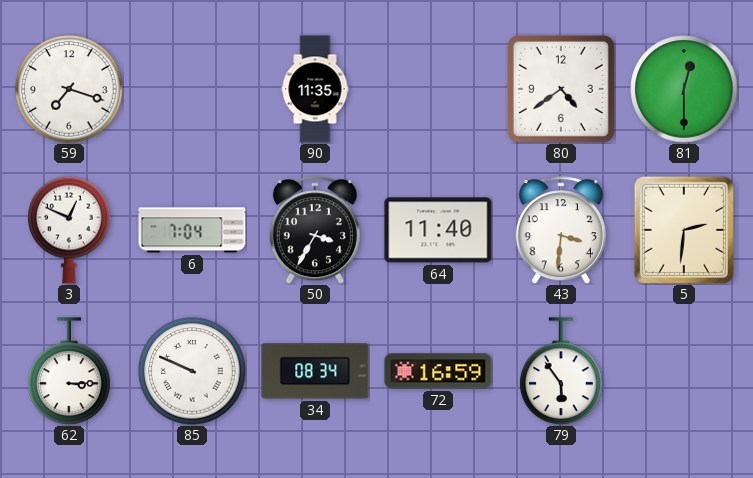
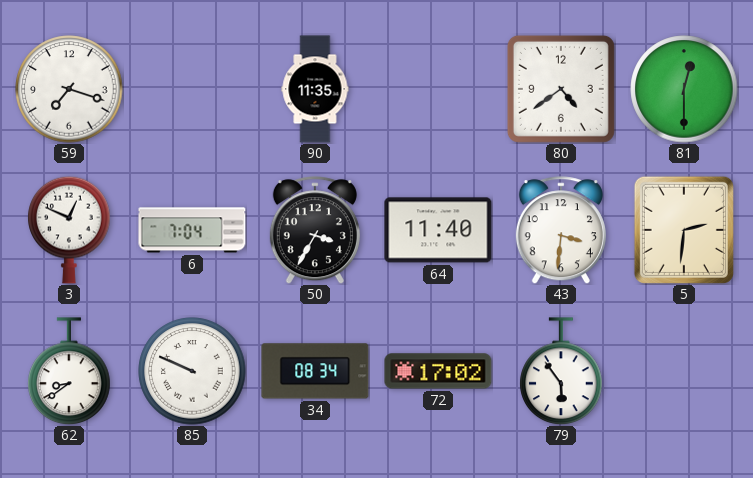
62: 3:15 -> 8:39
72: 16:59 -> 17:02
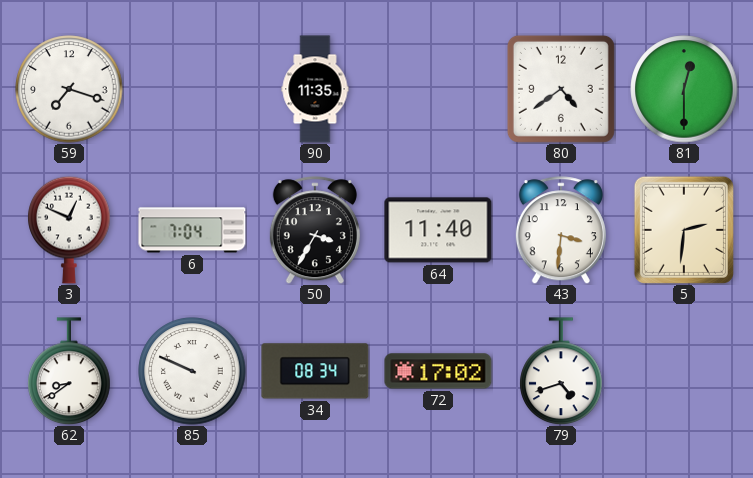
79: 5:54 -> 4:42
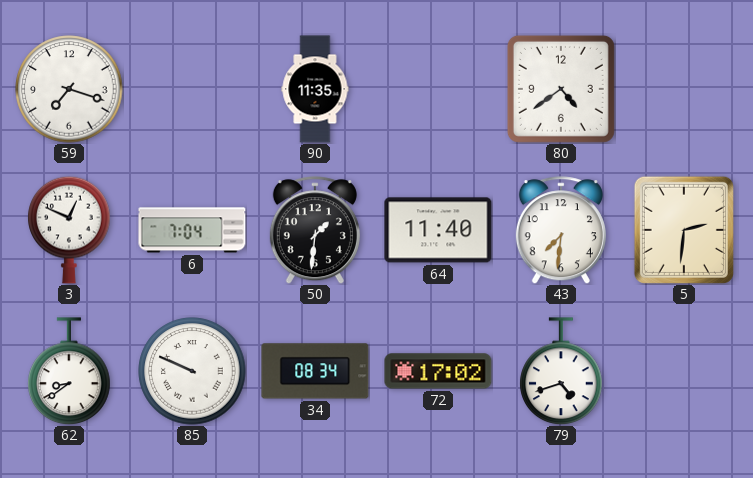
81: 12:30 -> none
50: 3:35 -> 1:31
43: 3:31 -> 7:31
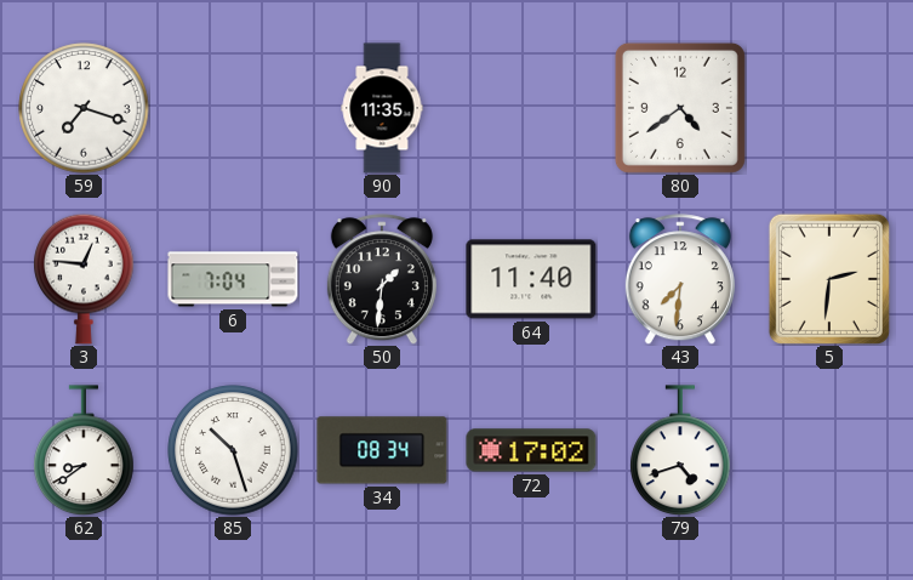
3: 12:49 -> 12:46
85: 9:49 -> 10:27
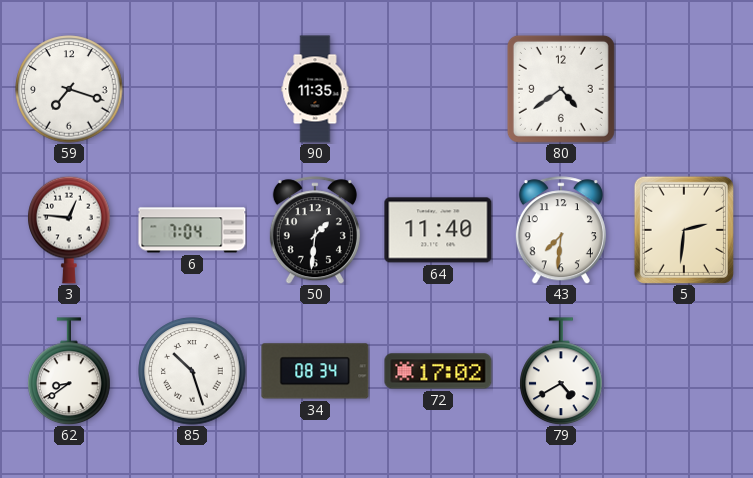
79: 4:42 -> 4:40
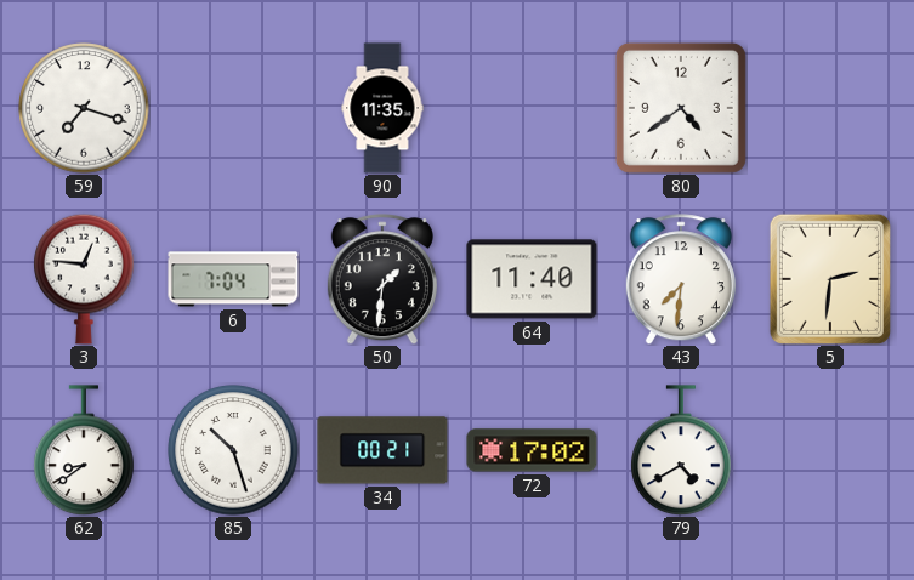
34: 08:34 -> 00:21
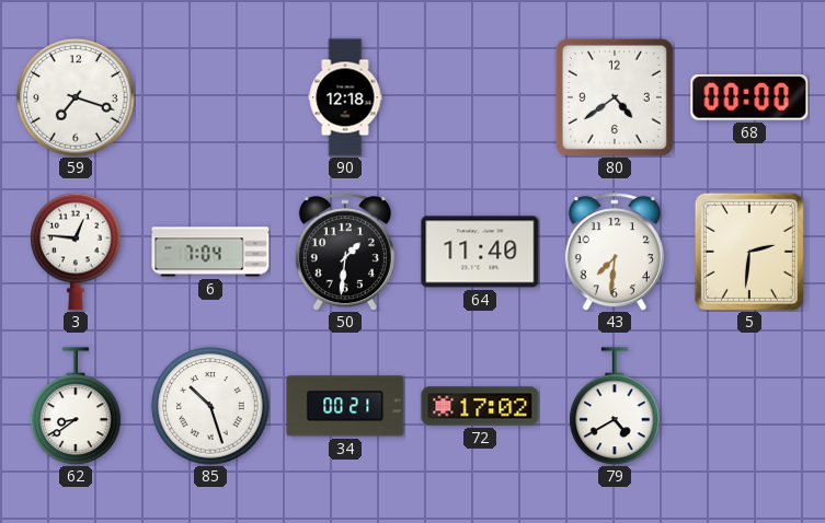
90: 11:35 -> 12:18
68: none -> 00:00
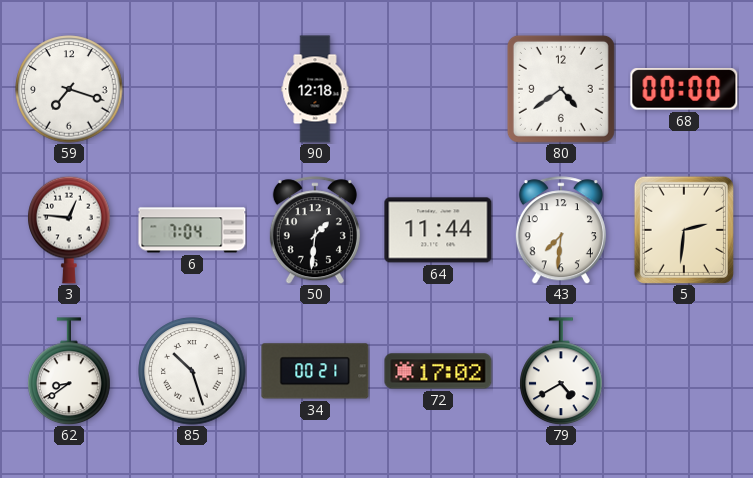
64: 11:40 -> 11:44
